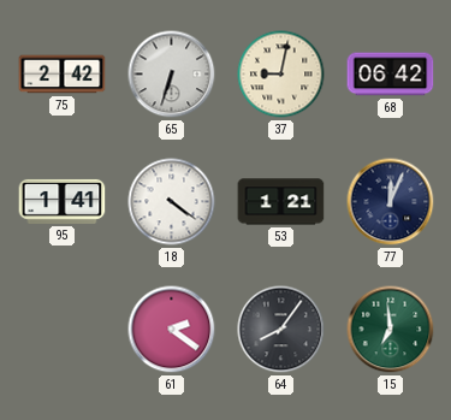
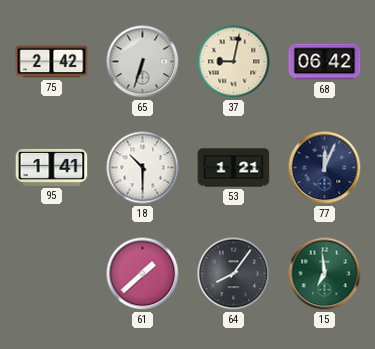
18: 4:21 -> 10:30
61: 2:21 -> 1:38
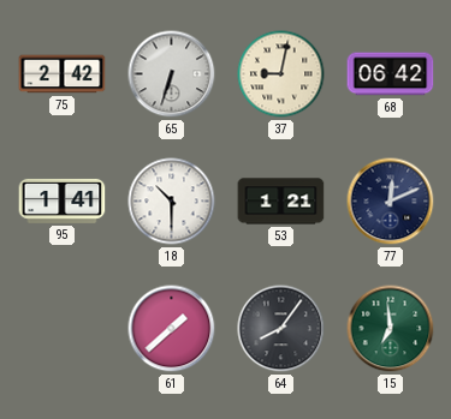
77: 12:04 -> 12:11
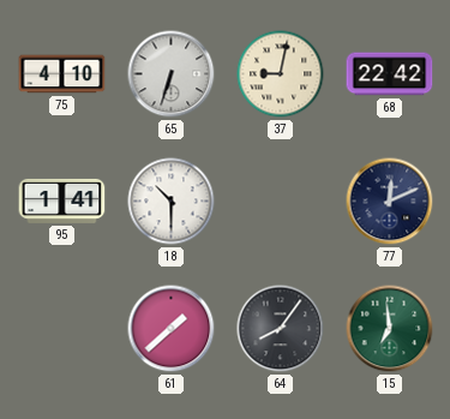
75: 2:42 -> 4:10
68: 06:42 -> 22:42
53: 1:21 -> none
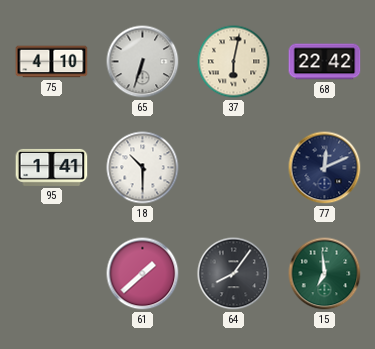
37: 9:02 -> 6:02
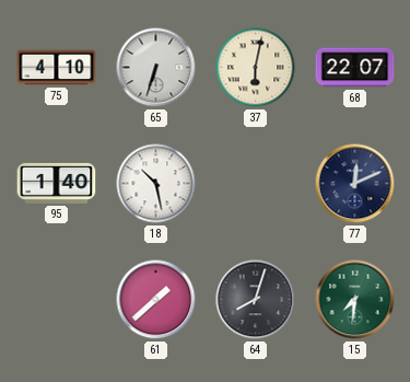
68: 22:42 -> 22:07
95: 1:41 -> 1:40
18: 10:30 -> 10:28
64: 8:06 -> 8:03
15: 6:59 -> 7:31
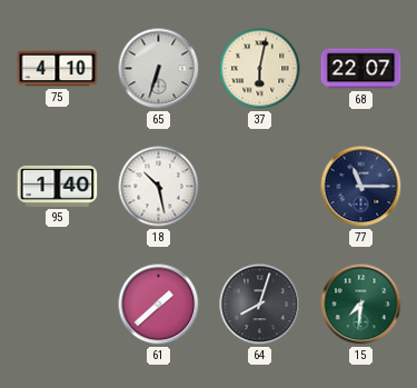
77: 12:11 -> 11:15
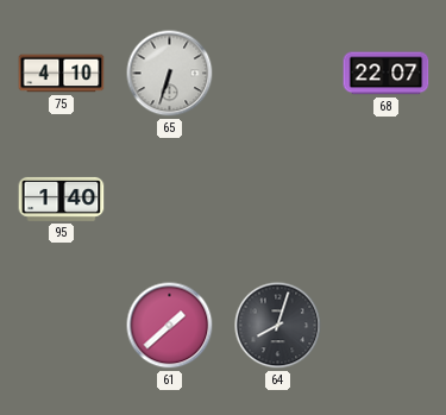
37: 6:02 -> none
18: 10:28 -> none
77: 11:15 -> none
15: 7:31 -> none
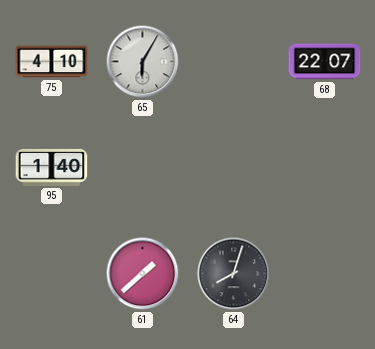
65: 6:33 -> 6:05
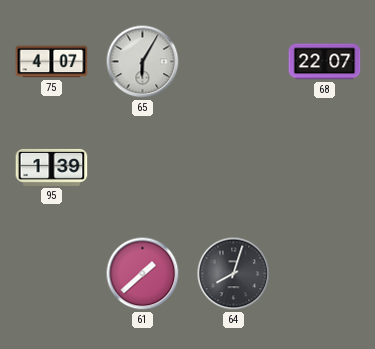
75: 4:10 -> 4:07
95: 1:40 -> 1:39
